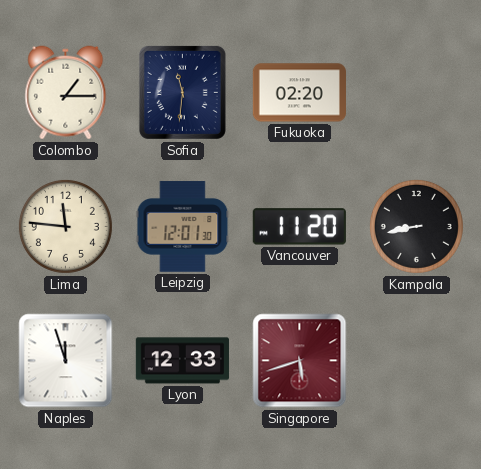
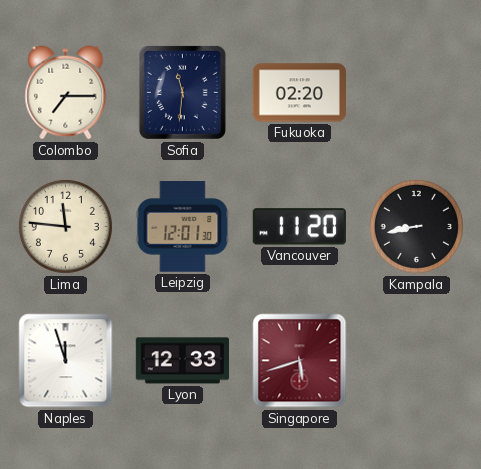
Colombo: 1:15 -> 7:15
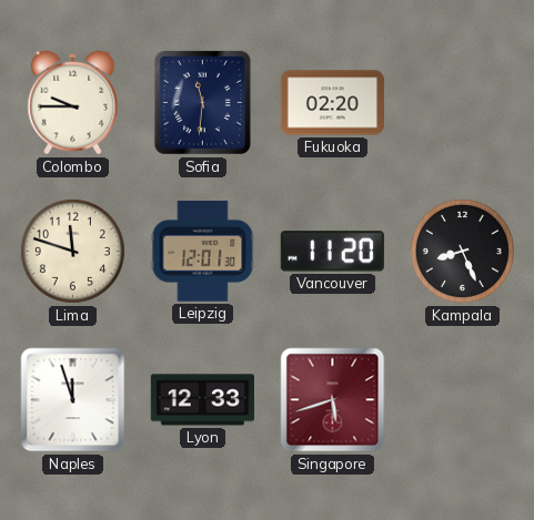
Colombo: 7:15 -> 9:45
Lima: 11:46 -> 11:48
Kampala: 8:43 -> 8:26
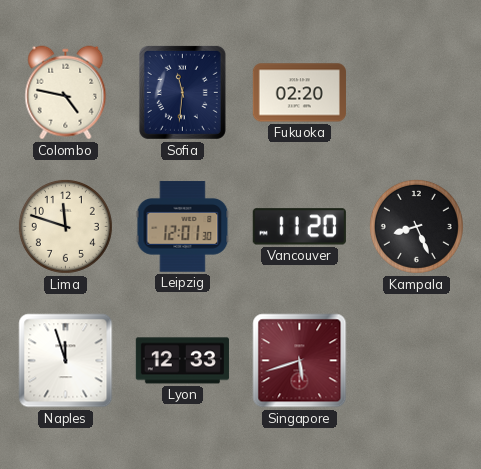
Colombo: 9:45 -> 4:47
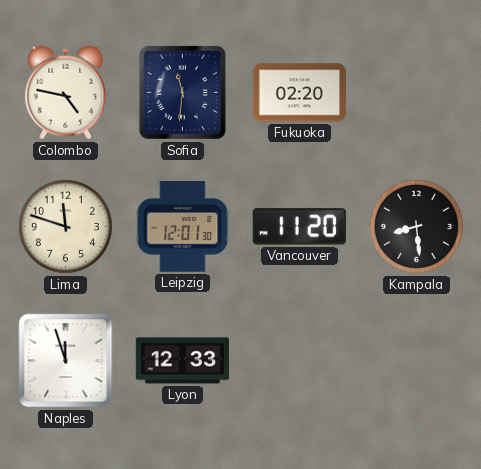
Kampala: 8:26 -> 8:29
Singapore: 5:42 -> none
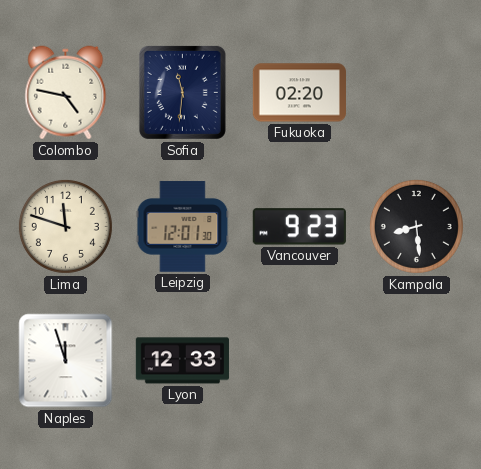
Vancouver: 11:20 -> 9:23
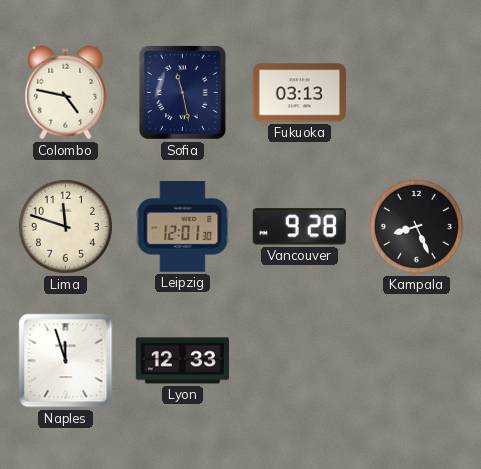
Sofia: 11:31 -> 11:28
Fukuoka: 02:20 -> 03:13
Vancouver: 9:23 -> 9:28
Kampala: 8:29 -> 8:26
